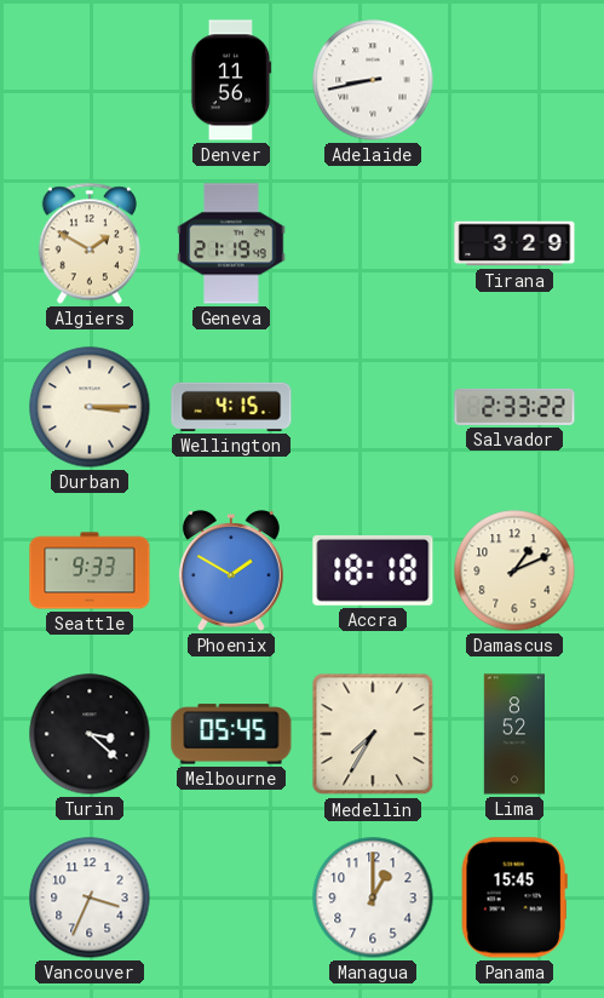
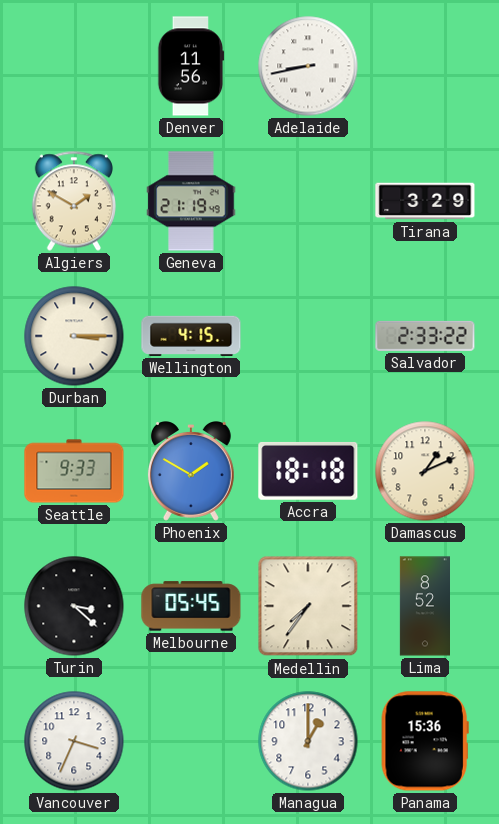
Medellin: 7:35 -> 7:36
Panama: 15:45 -> 15:36
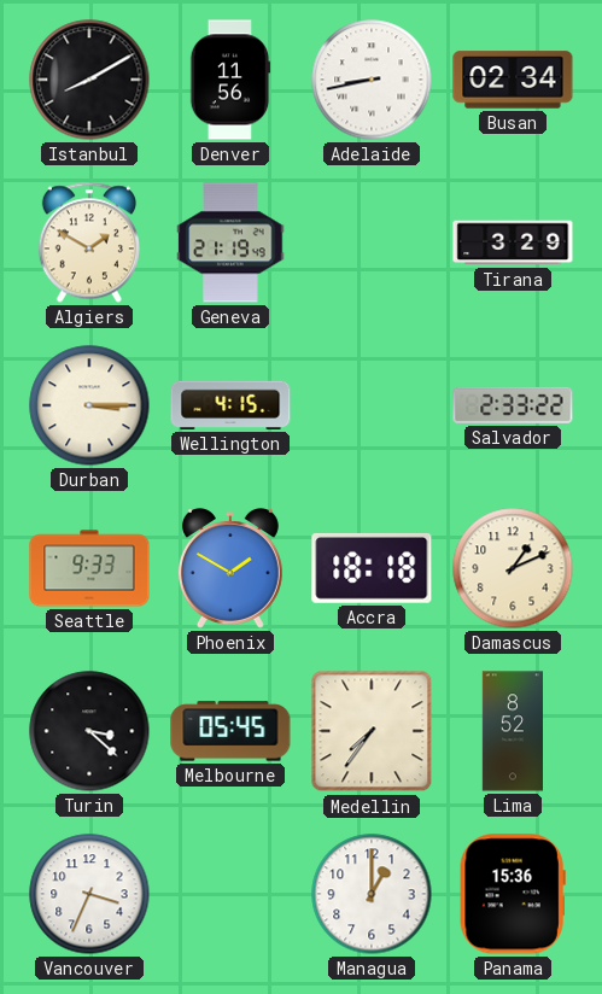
Istanbul: none -> 8:10
Busan: none -> 02:34
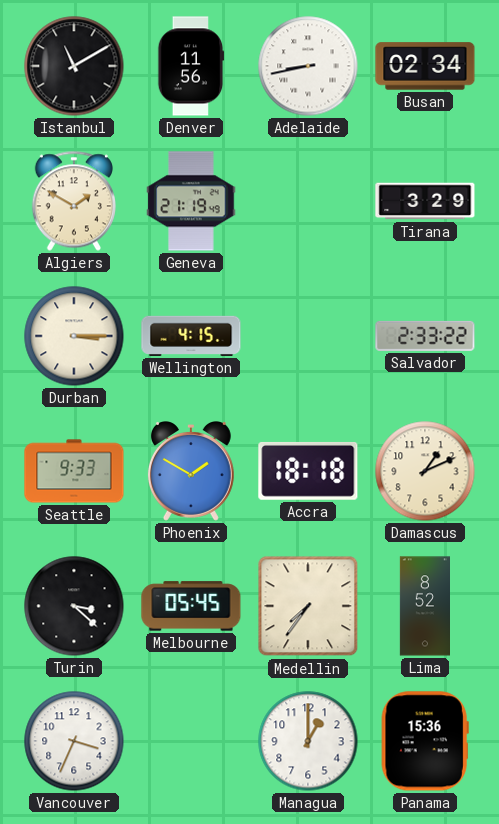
Istanbul: 8:10 -> 11:10
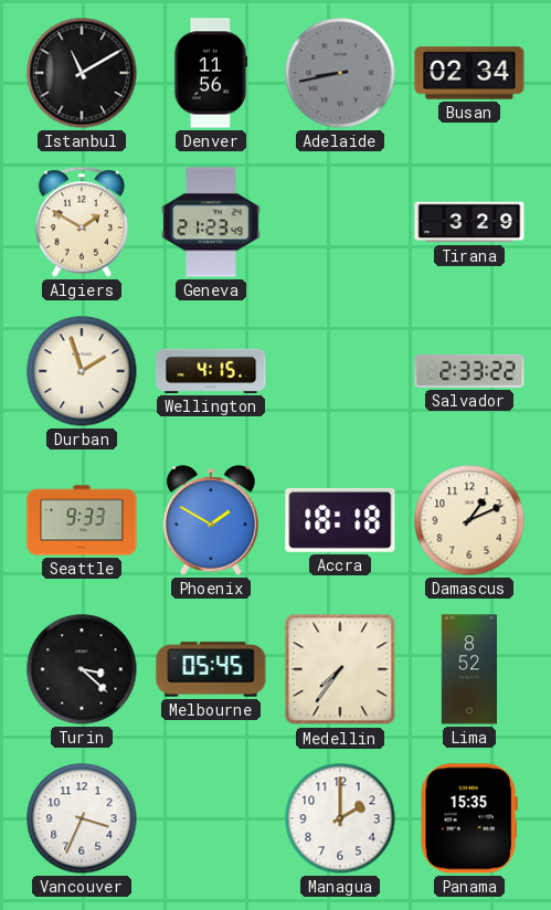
Adelaide dial: white -> grey
Geneva: 21:19 -> 21:23
Durban: 3:15 -> 1:57
Managua: 1:00 -> 2:00
Panama: 15:36 -> 15:35
